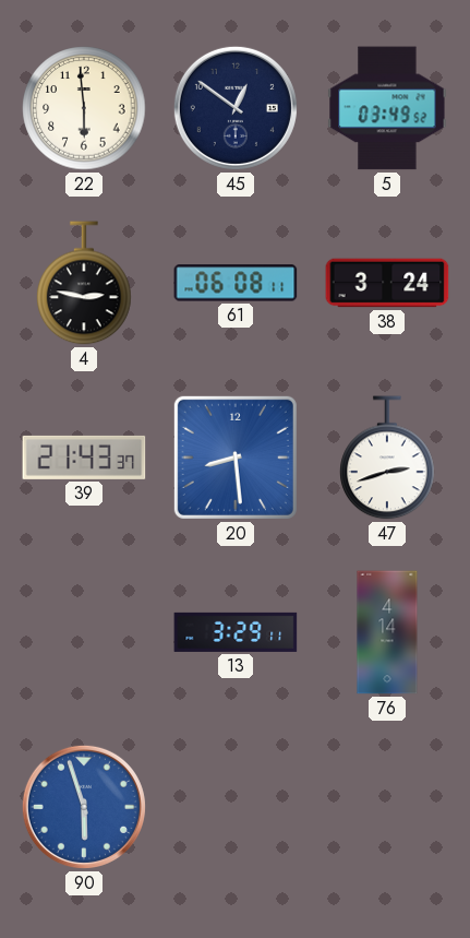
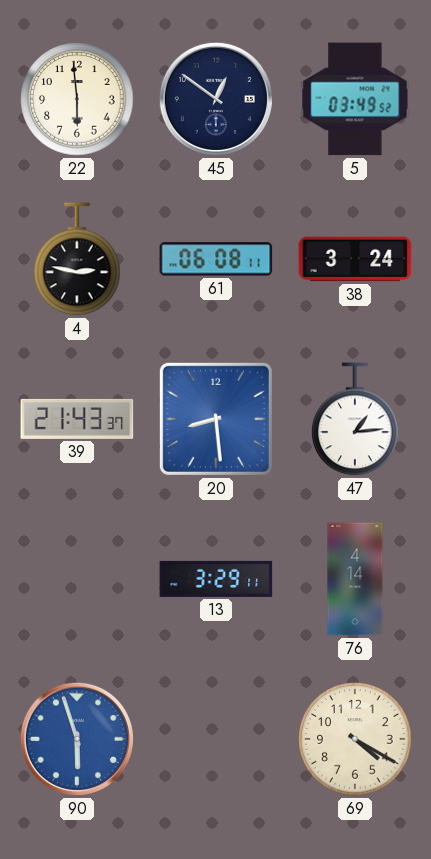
47: 2:42 -> 1:14
69: none -> 4:20
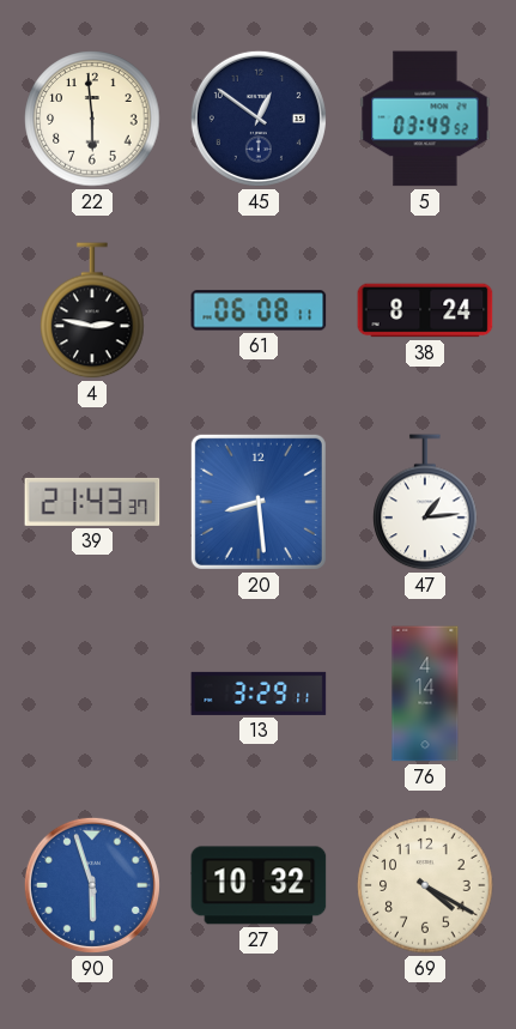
38: 3:24 -> 8:24
27: none -> 10:32
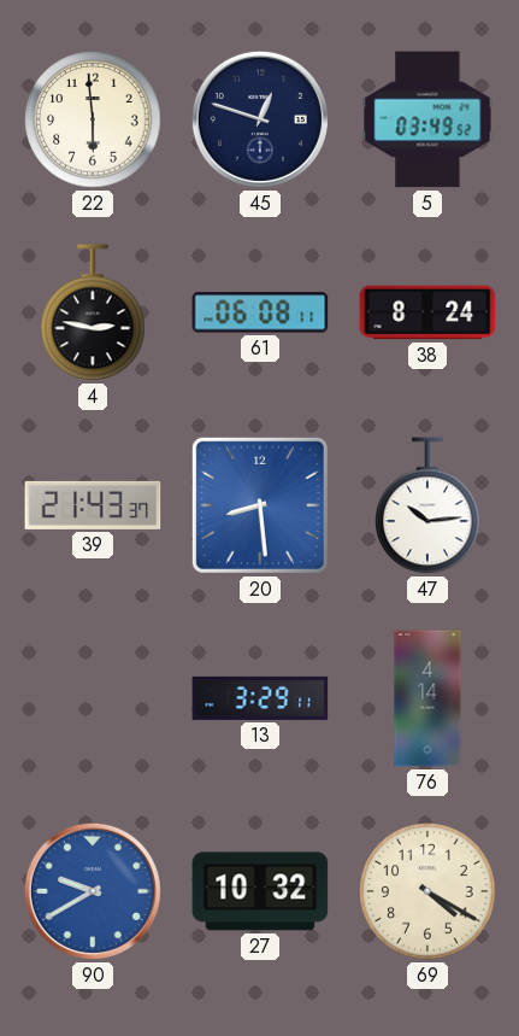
45: 12:51 -> 12:48
47: 1:14 -> 10:14
90: 5:57 -> 9:40
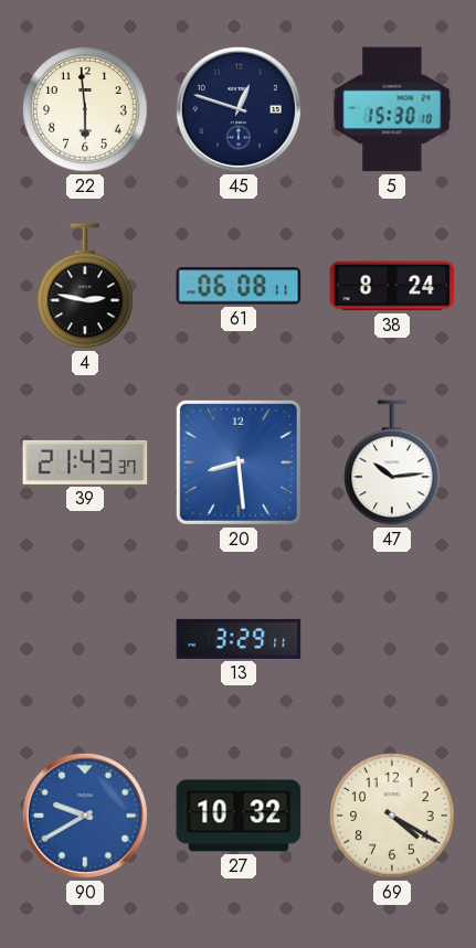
5: 03:49 -> 15:30
76: 4:14 -> none
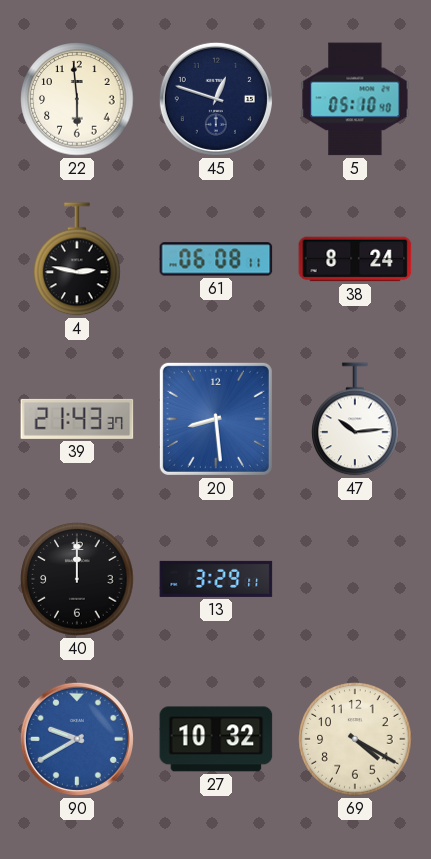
5: 15:30 -> 05:10
40: none -> 12:00
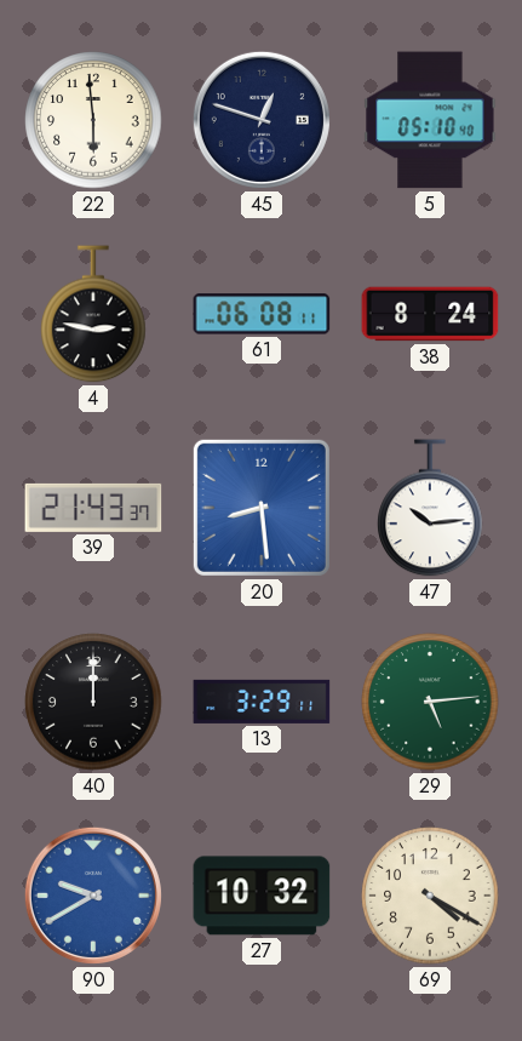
29: none -> 5:14
